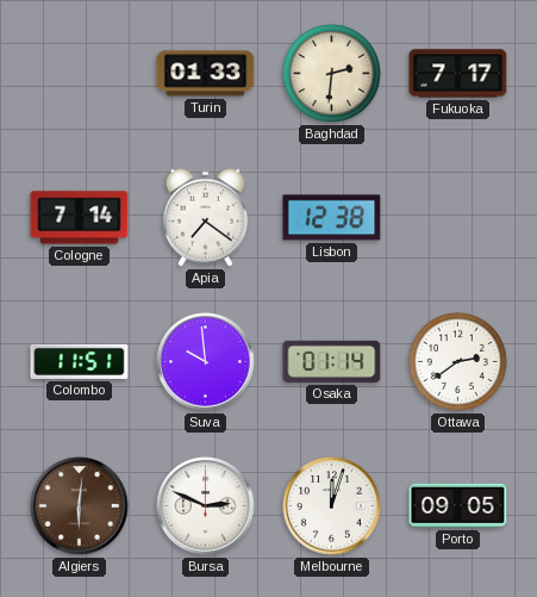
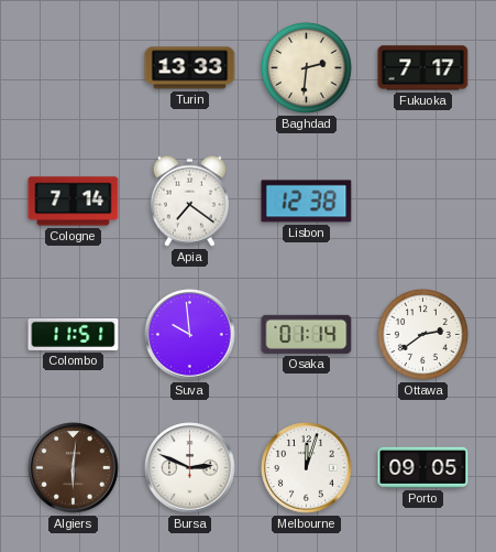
Turin: 01:33 -> 13:33
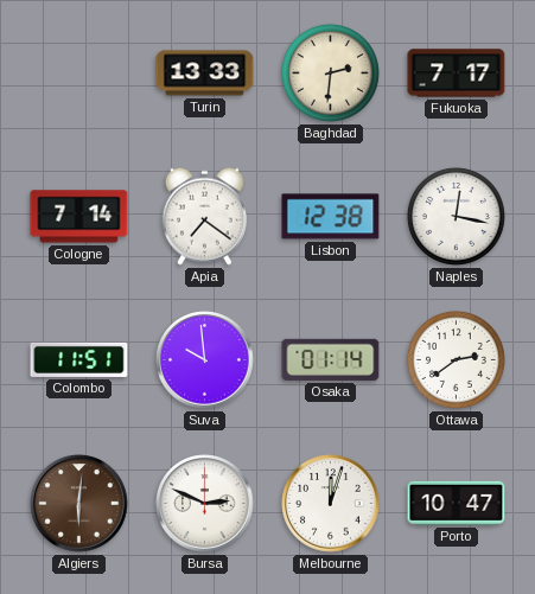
Naples: none -> 12:17
Porto: 09:05 -> 10:47
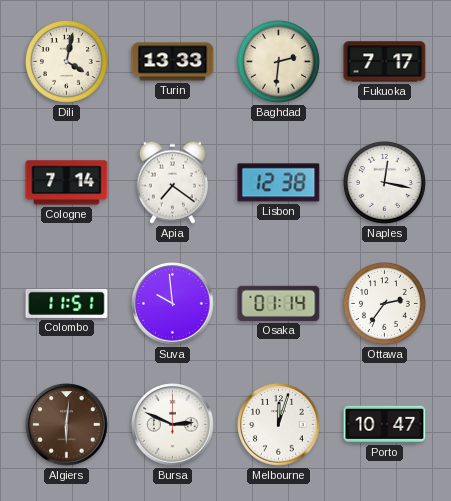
Dili: none -> 4:02
Ottawa: 2:39 -> 2:36
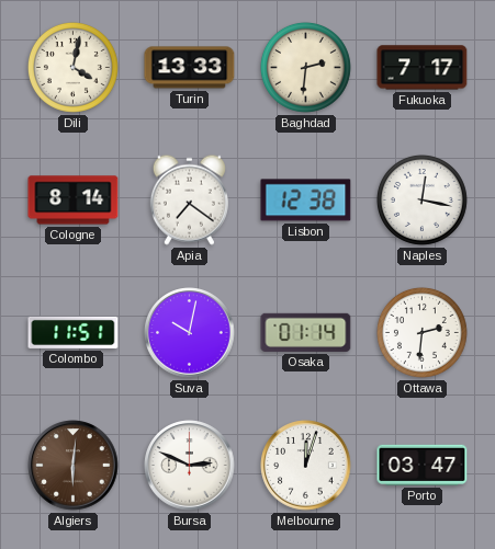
Cologne: 7:14 -> 8:14
Suva: 9:59 -> 10:02
Ottawa: 2:36 -> 2:31
Porto: 10:47 -> 03:47
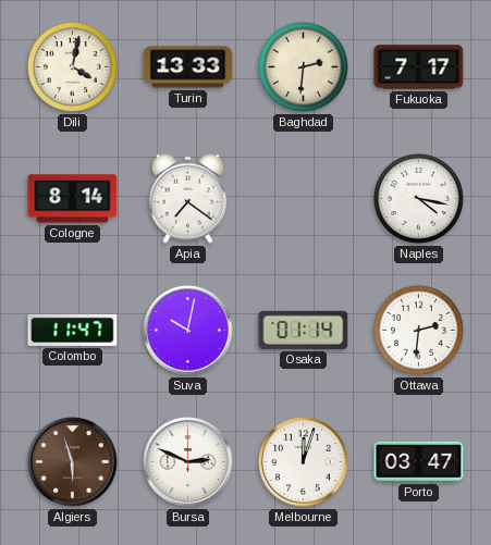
Lisbon: 12:38 -> none
Naples: 12:17 -> 4:17
Colombo: 11:51 -> 11:47
Algiers: 6:01 -> 5:57
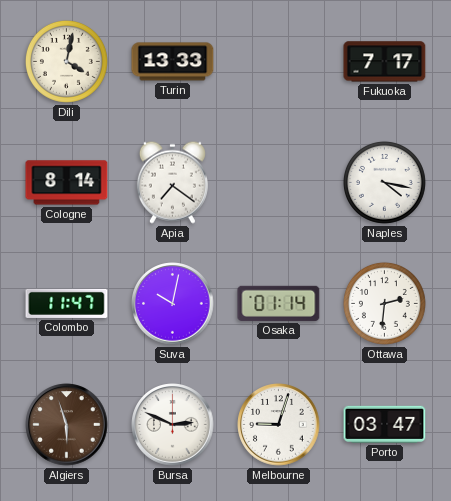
Baghdad: 2:31 -> none
Melbourne: 12:03 -> 9:03
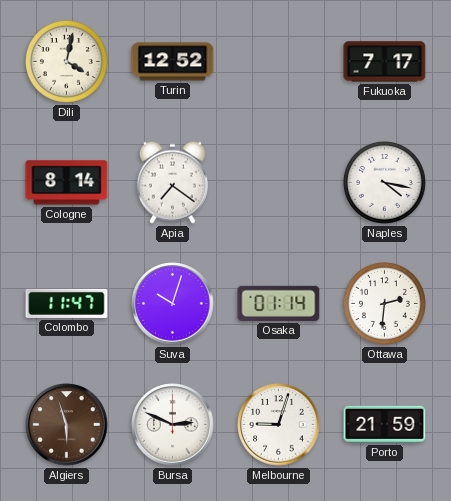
Turin: 13:33 -> 12:52
Suva: 10:02 -> 10:03
Porto: 03:47 -> 21:59
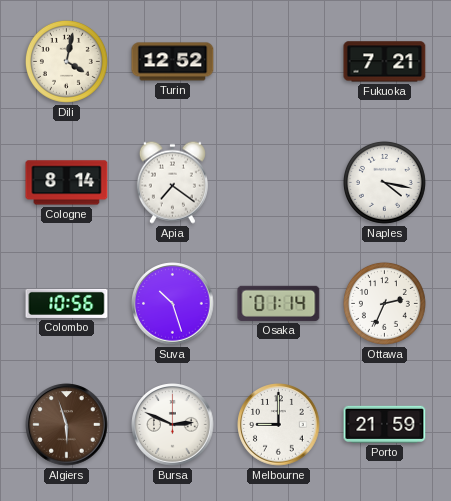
Fukuoka: 7:17 -> 7:21
Colombo: 11:47 -> 10:56
Suva: 10:03 -> 10:27
Ottawa: 2:31 -> 2:34
Melbourne: 9:03 -> 9:00
